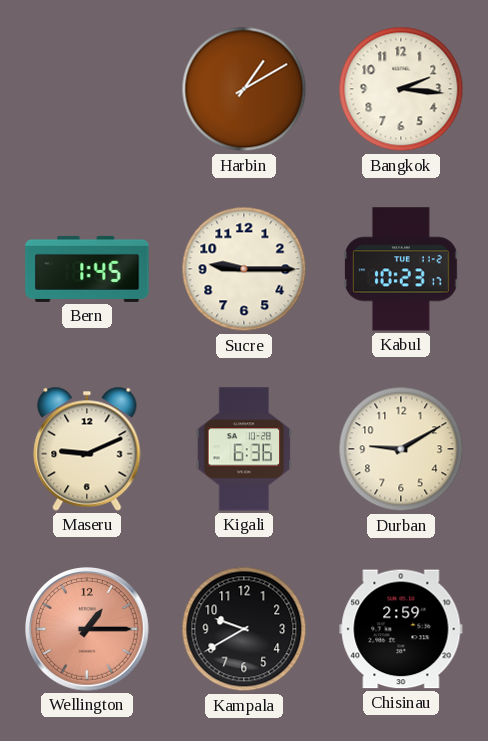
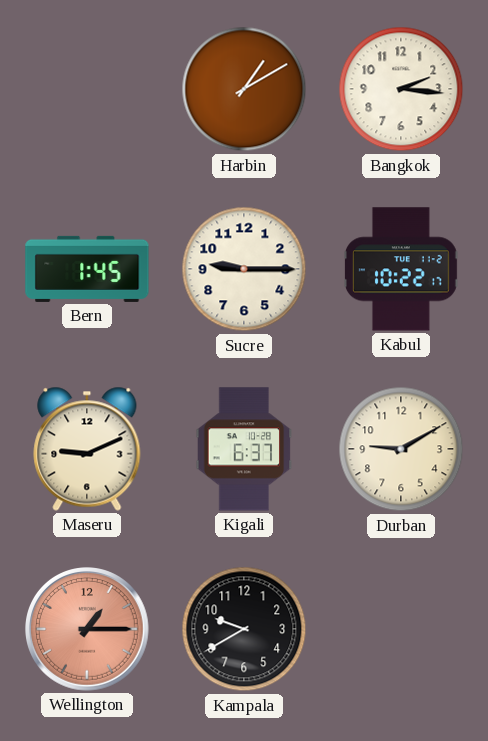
Kabul: 10:23 -> 10:22
Kigali: 6:36 -> 6:37
Chisinau: 2:59 -> none
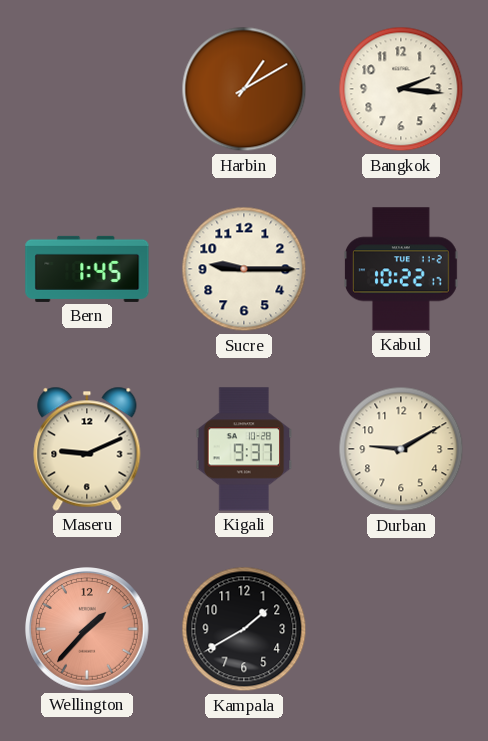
Kigali: 6:37 -> 9:37
Wellington: 1:15 -> 1:37
Kampala: 9:40 -> 1:40
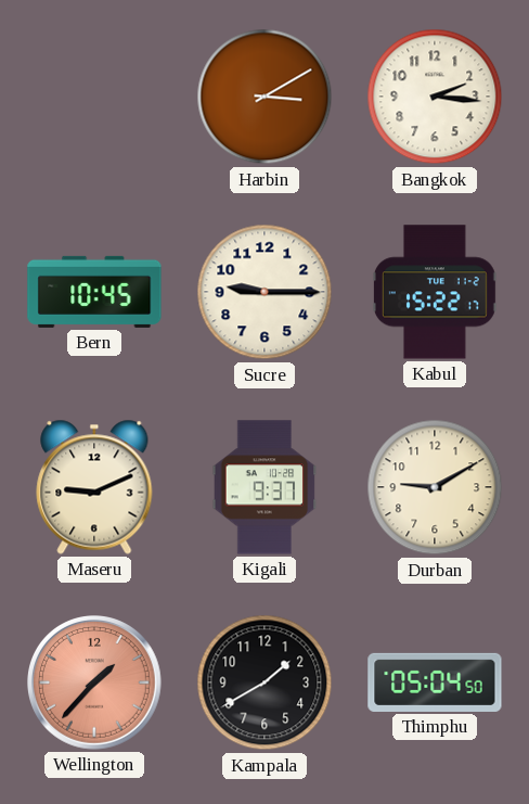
Harbin: 1:10 -> 3:10
Bern: 1:45 -> 10:45
Kabul: 10:22 -> 15:22
Thimphu: none -> 05:04
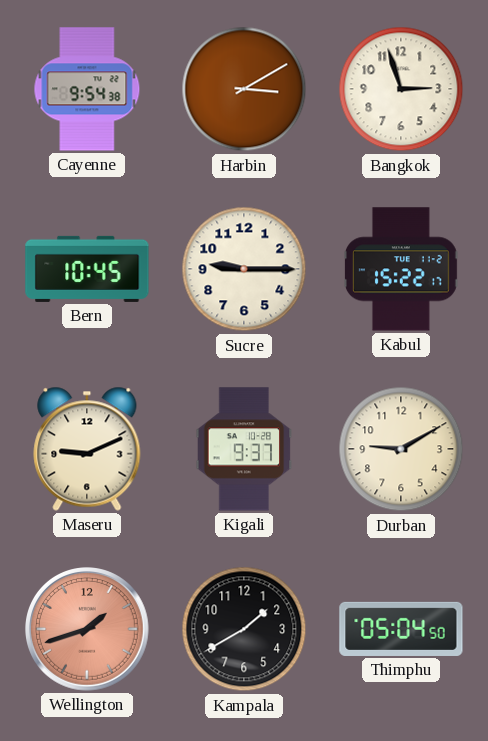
Cayenne: none -> 9:54
Bangkok: 2:16 -> 2:57
Wellington: 1:37 -> 1:42
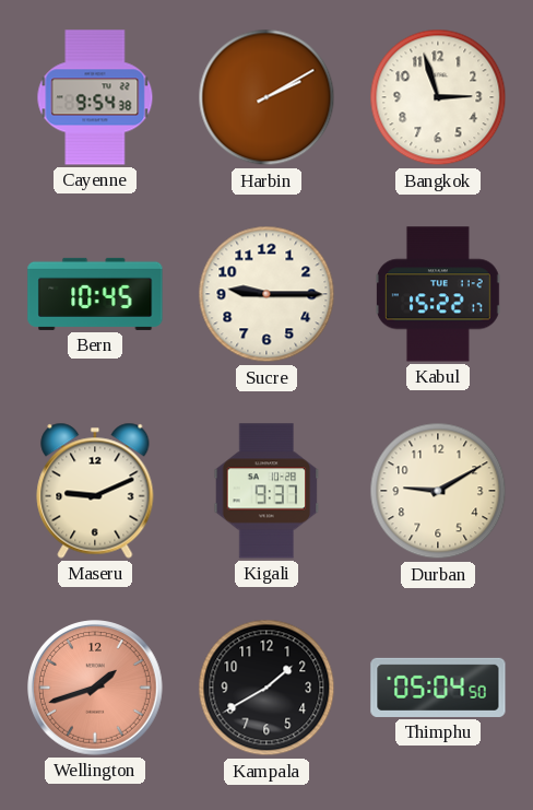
Harbin: 3:10 -> 2:10
